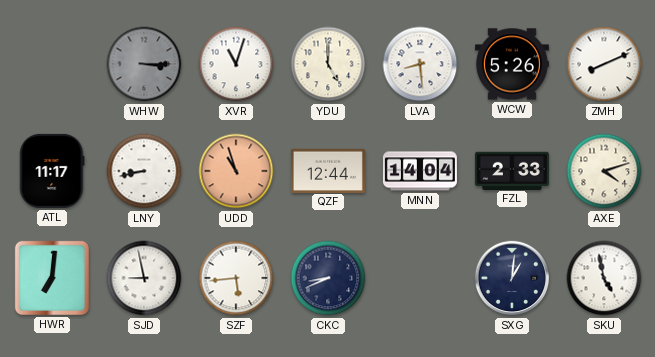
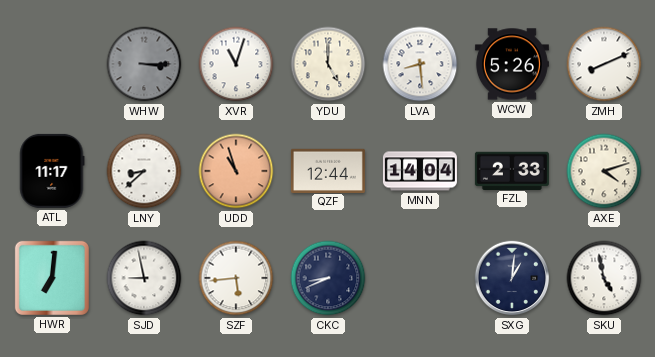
LNY: 8:43 -> 8:38
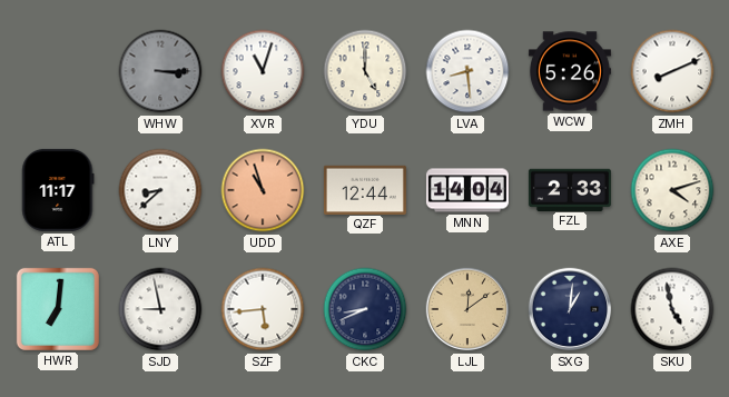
LJL: none -> 12:09
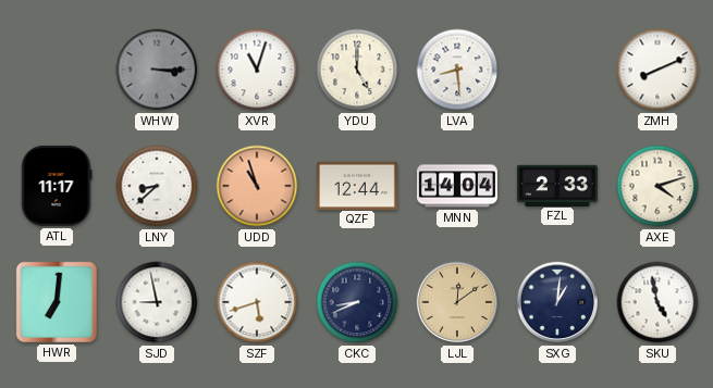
WCW: 5:26 -> none
SZF: 5:44 -> 5:42
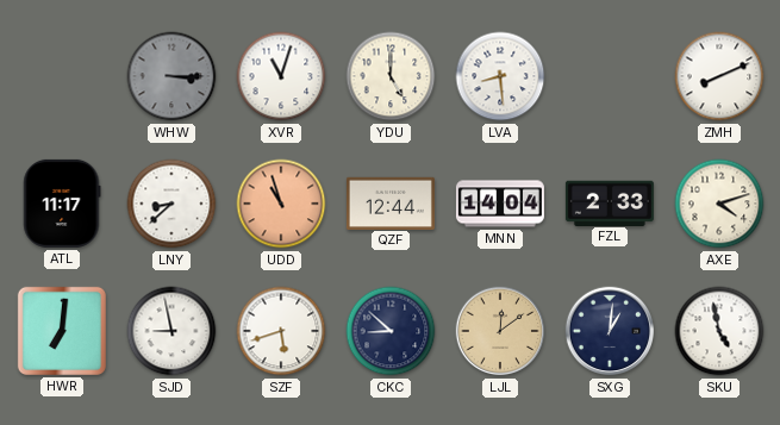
CKC: 8:41 -> 8:52
